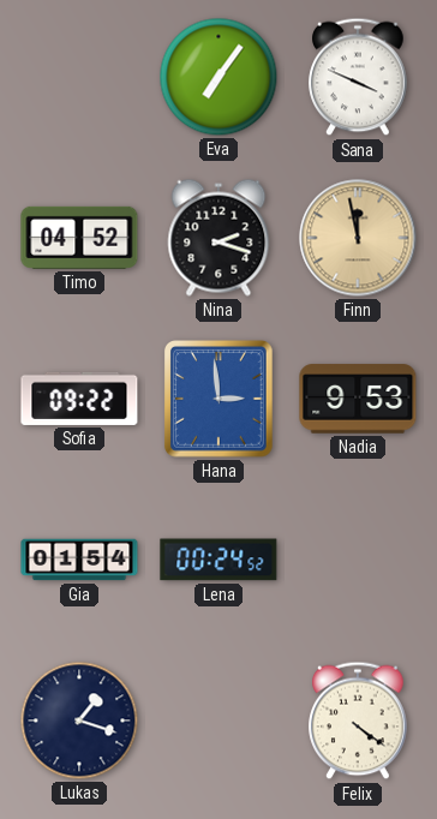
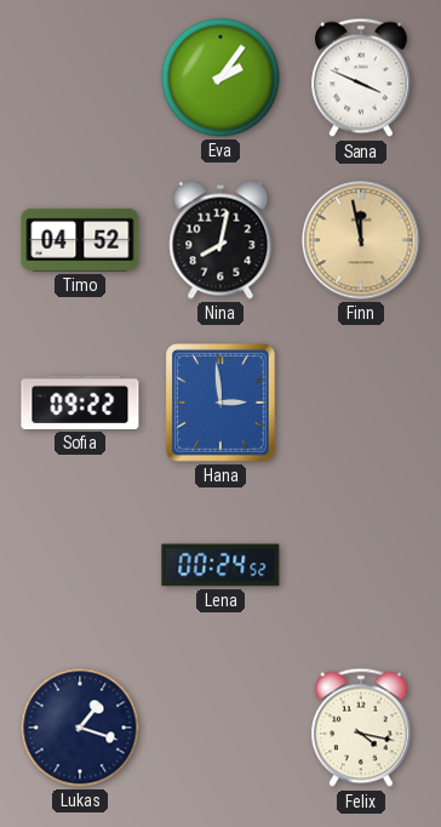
Eva: 7:06 -> 2:06
Nina: 2:18 -> 8:02
Nadia: 9:53 -> none
Gia: 01:54 -> none
Felix: 4:21 -> 4:17
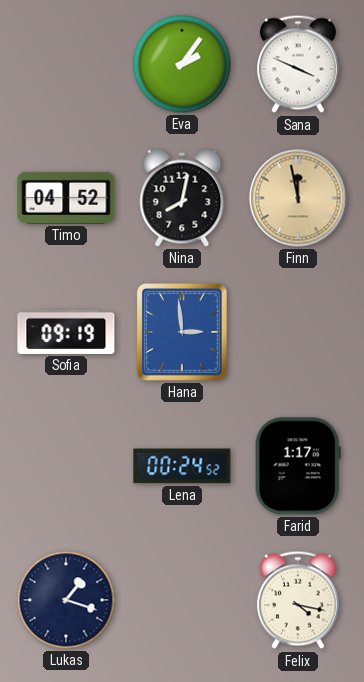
Sofia: 09:22 -> 09:19
Farid: none -> 1:17
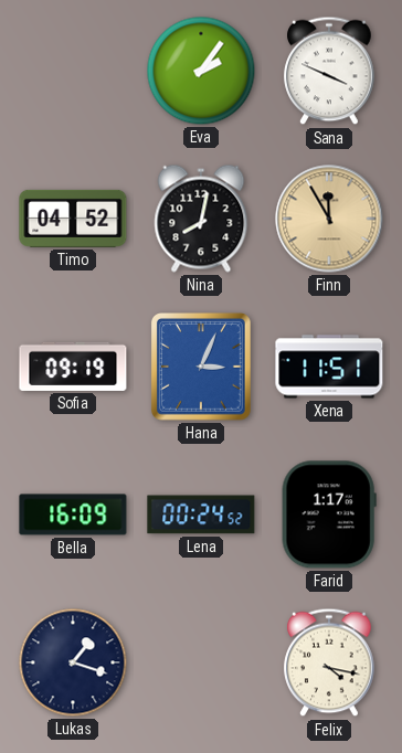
Finn: 11:58 -> 11:55
Hana: 2:59 -> 3:04
Xena: none -> 11:51
Bella: none -> 16:09
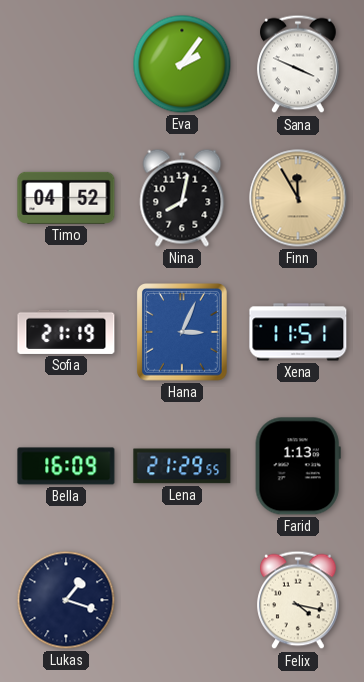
Sofia: 09:19 -> 21:19
Lena: 00:24 -> 21:29
Farid: 1:17 -> 1:13
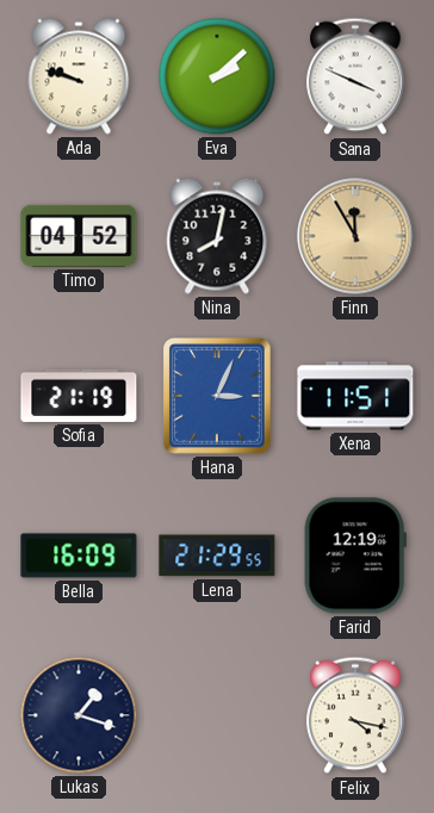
Ada: none -> 9:48
Eva: 2:06 -> 2:08
Farid: 1:13 -> 12:19
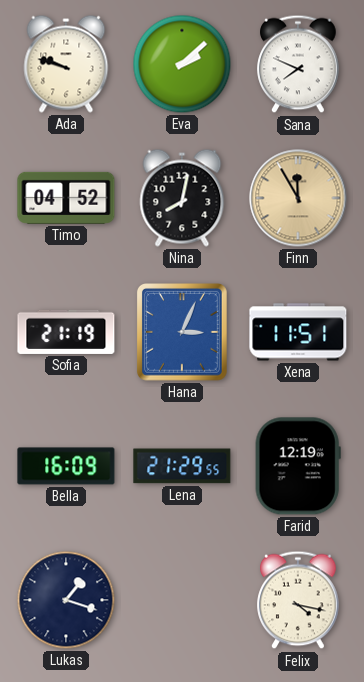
Sana: 3:49 -> 7:49
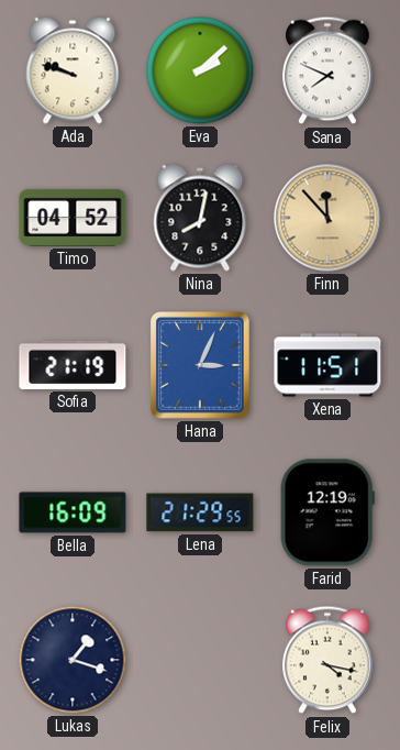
Finn: 11:55 -> 11:53
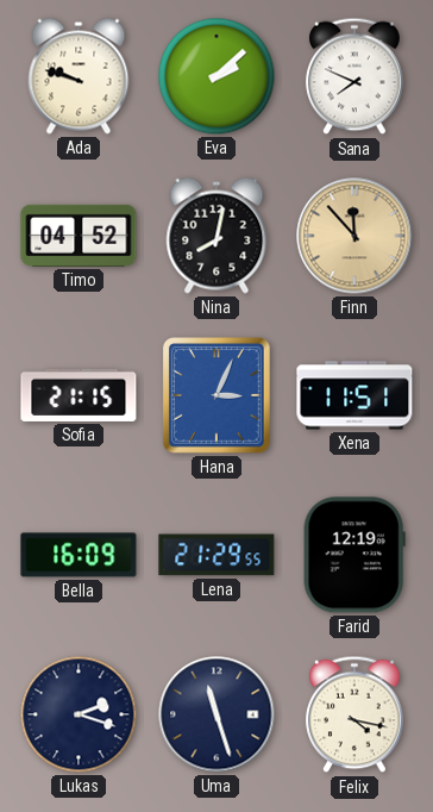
Sofia: 21:19 -> 21:15
Lukas: 1:18 -> 2:18
Uma: none -> 11:27
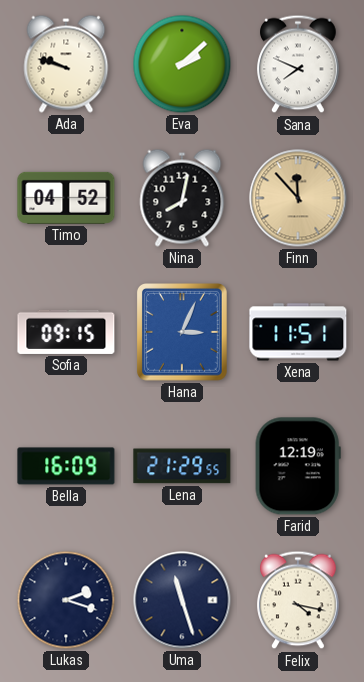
Sofia: 21:15 -> 09:15
